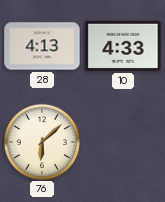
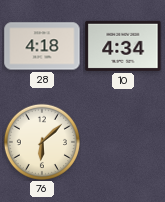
28: 4:13 -> 4:18
10: 4:33 -> 4:34
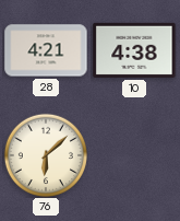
28: 4:18 -> 4:21
10: 4:34 -> 4:38
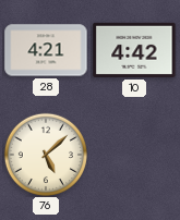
10: 4:38 -> 4:42
76: 6:08 -> 5:08
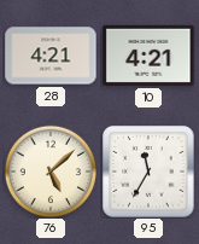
10: 4:42 -> 4:21
95: none -> 11:35
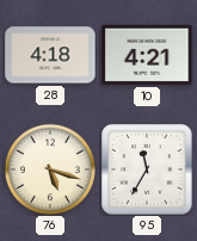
28: 4:21 -> 4:18
76: 5:08 -> 5:18
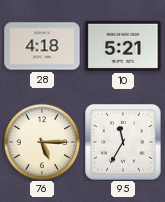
10: 4:21 -> 5:21
76: 5:18 -> 5:15
